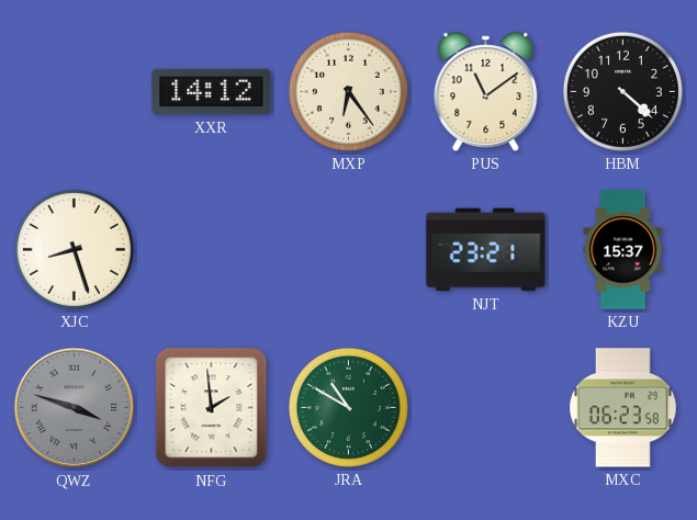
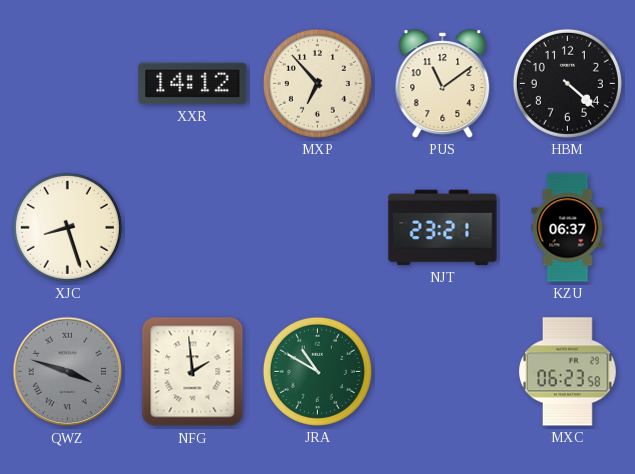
MXP: 6:24 -> 6:53
KZU: 15:37 -> 06:37
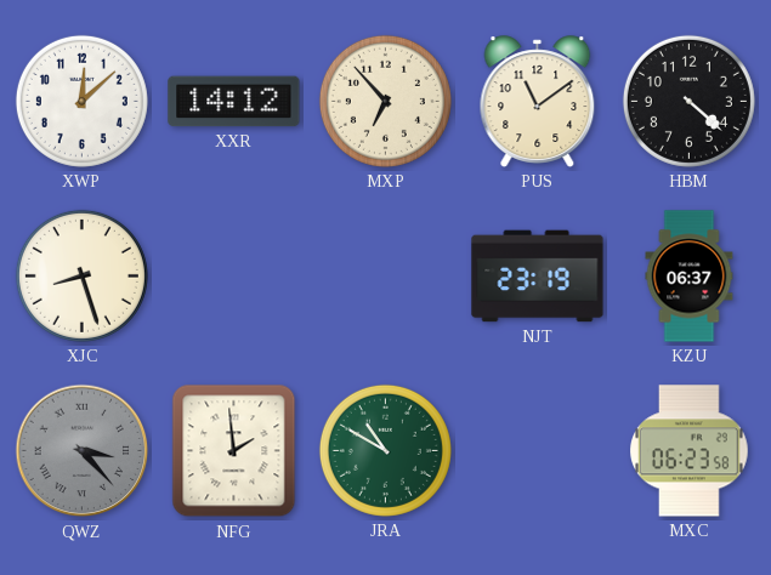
XWP: none -> 12:08
NJT: 23:21 -> 23:19
QWZ: 3:48 -> 3:23
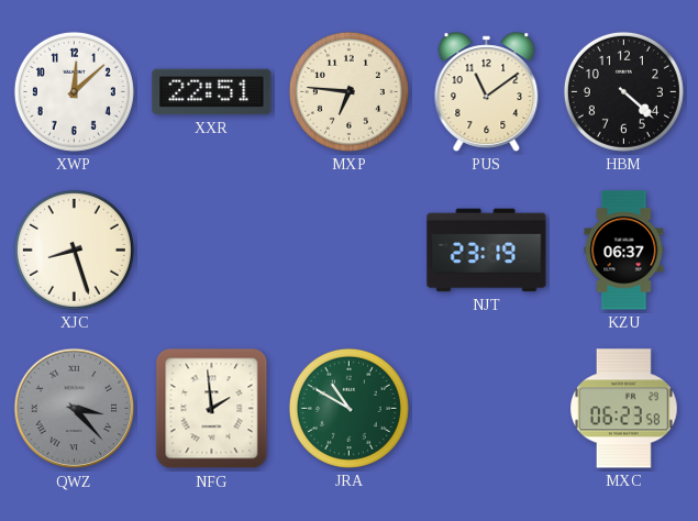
XXR: 14:12 -> 22:51
MXP: 6:53 -> 6:46
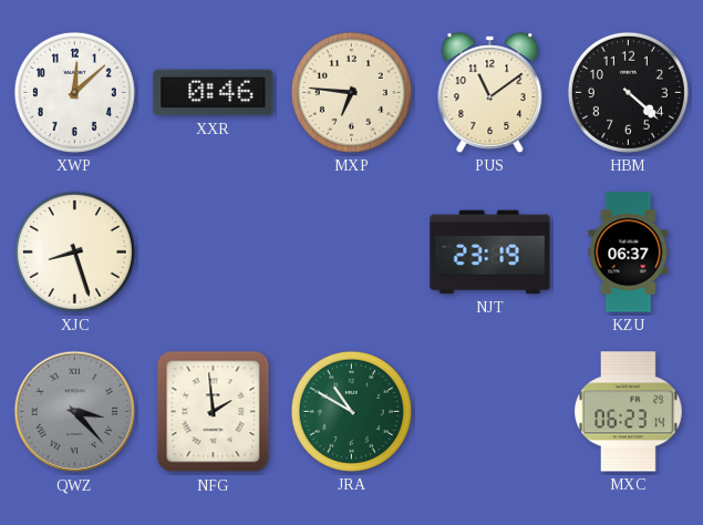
XXR: 22:51 -> 0:46
MXC: 06:23:58 -> 06:23:14
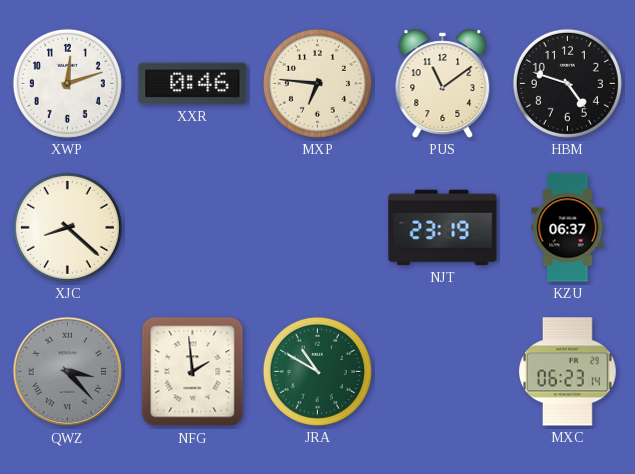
XWP: 12:08 -> 12:12
HBM: 4:22 -> 4:48
XJC: 8:27 -> 8:22
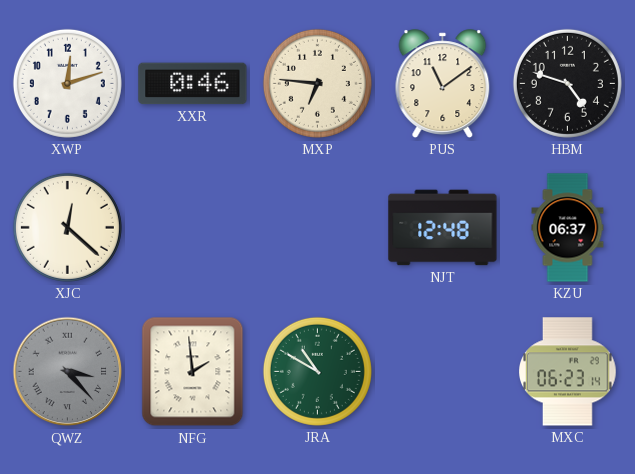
XJC: 8:22 -> 12:22
NJT: 23:19 -> 12:48
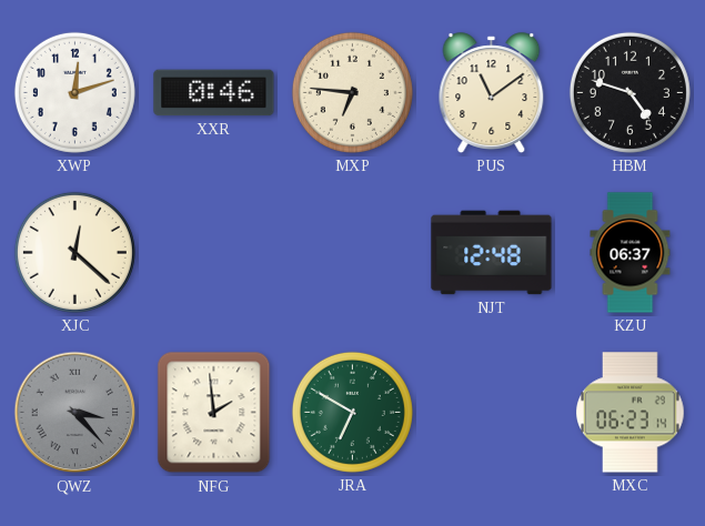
JRA: 10:50 -> 6:50
